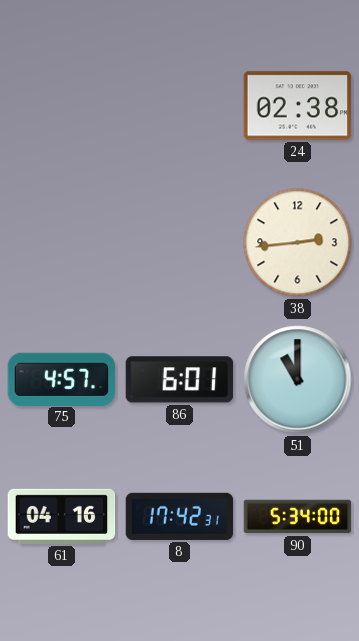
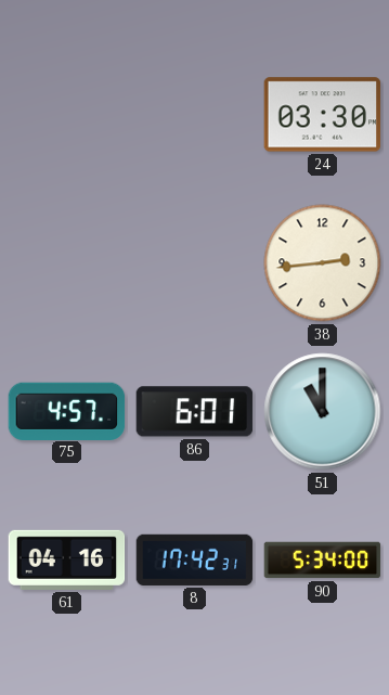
24: 02:38 -> 03:30
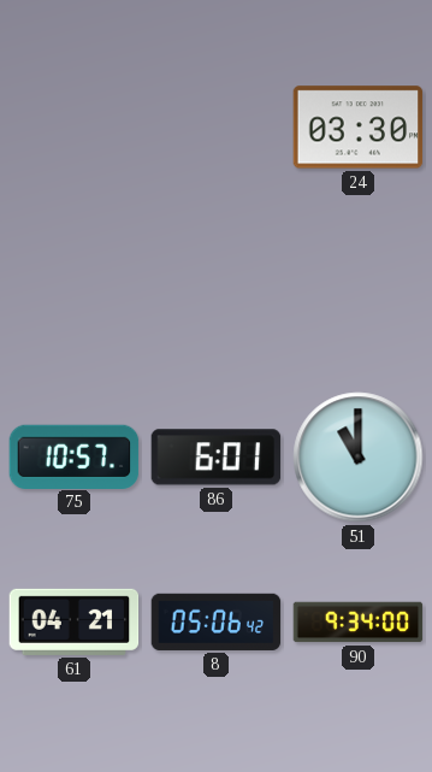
38: 2:44 -> none
75: 4:57 -> 10:57
61: 04:16 -> 04:21
8: 17:42 -> 05:06
90: 5:34 -> 9:34
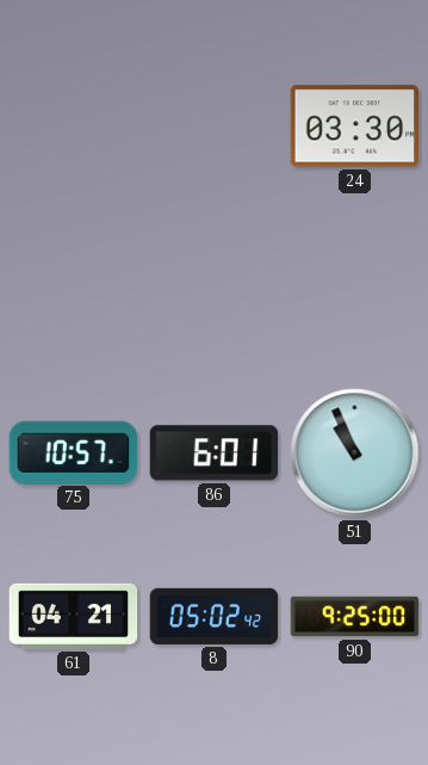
51: 11:00 -> 10:56
8: 05:06 -> 05:02
90: 9:34 -> 9:25
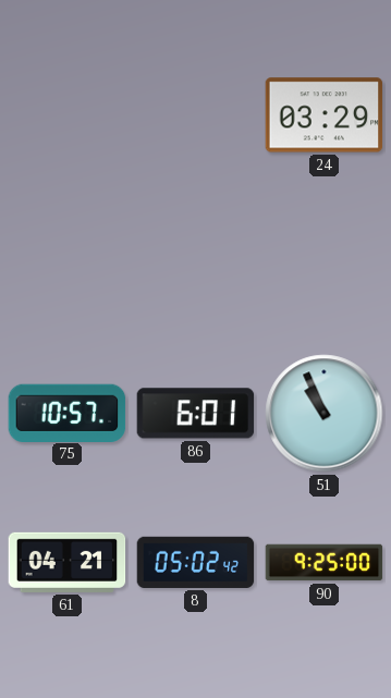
24: 03:30 -> 03:29
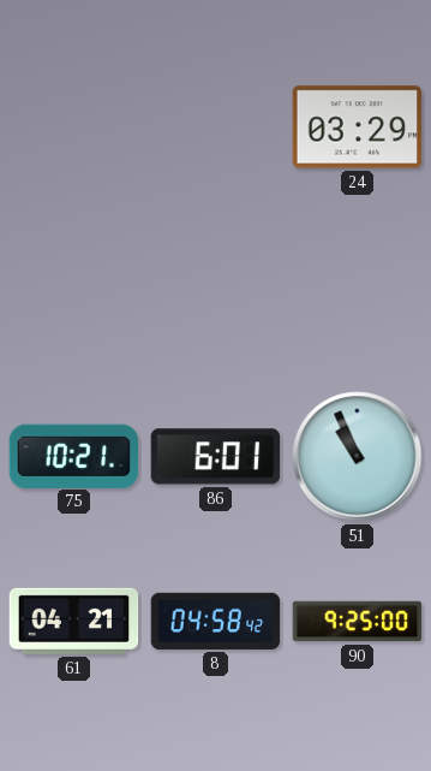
75: 10:57 -> 10:21
8: 05:02 -> 04:58
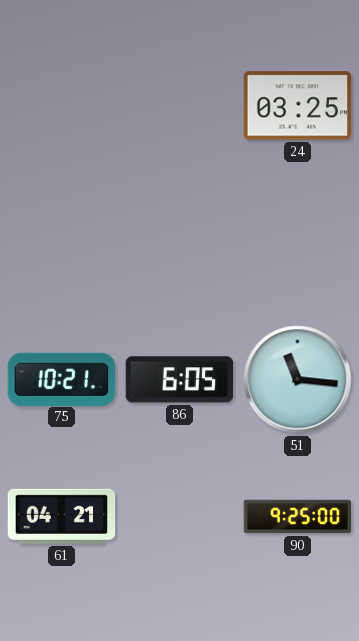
24: 03:29 -> 03:25
86: 6:01 -> 6:05
51: 10:56 -> 11:16
8: 04:58 -> none
